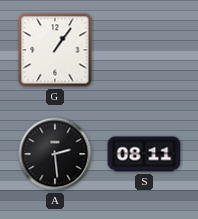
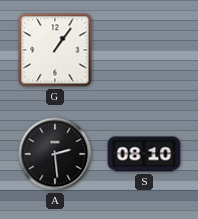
S: 08:11 -> 08:10
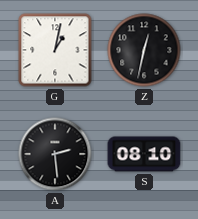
G: 1:06 -> 1:02
Z: none -> 12:32
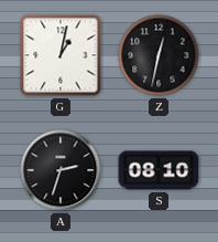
A: 2:29 -> 2:33
